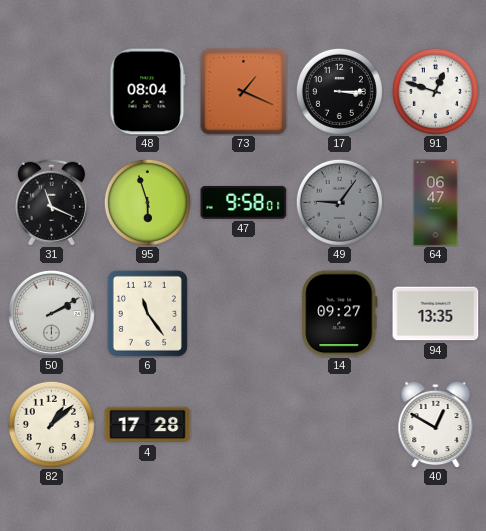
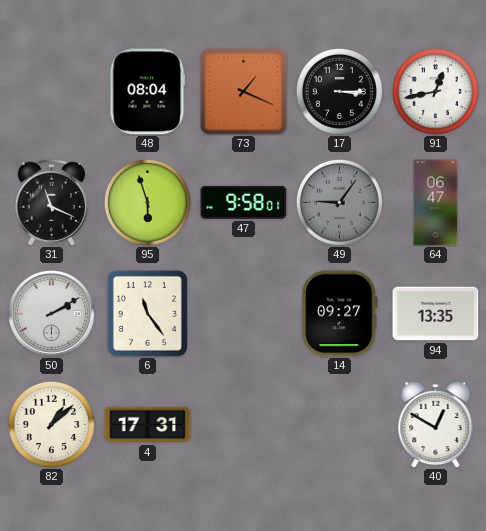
91: 12:48 -> 12:43
4: 17:28 -> 17:31
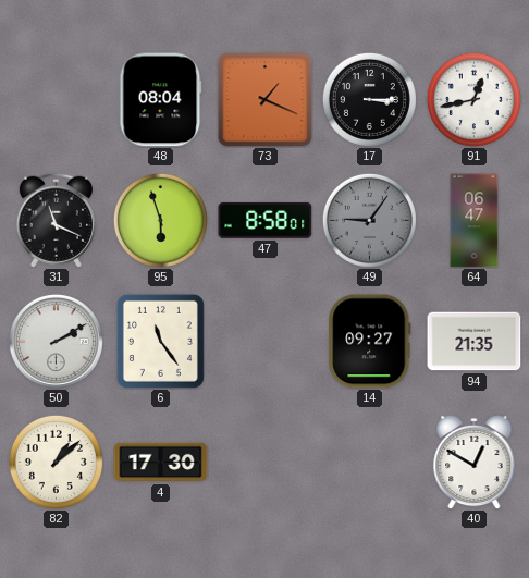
47: 9:58 -> 8:58
94: 13:35 -> 21:35
4: 17:31 -> 17:30
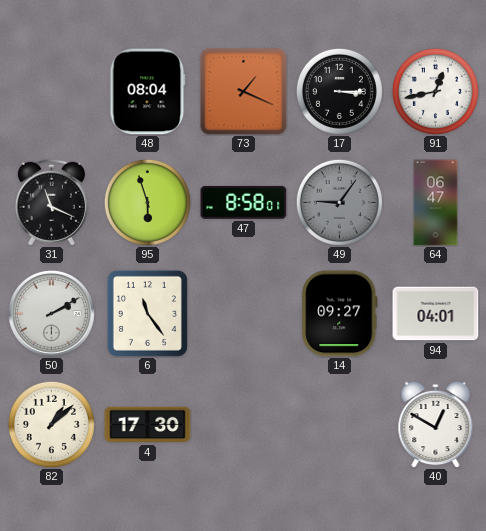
94: 21:35 -> 04:01
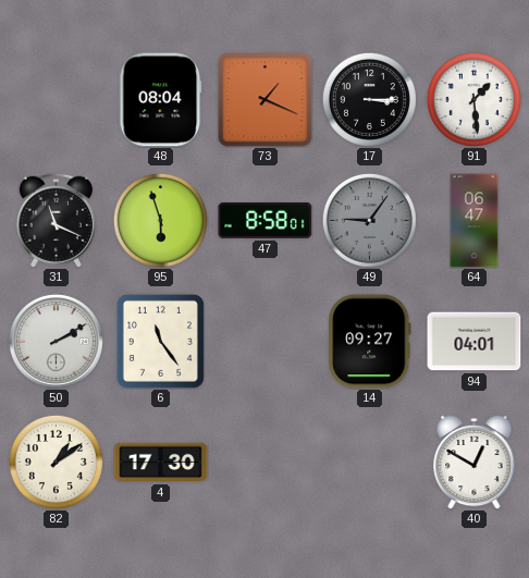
91: 12:43 -> 1:29
82: 1:08 -> 1:09
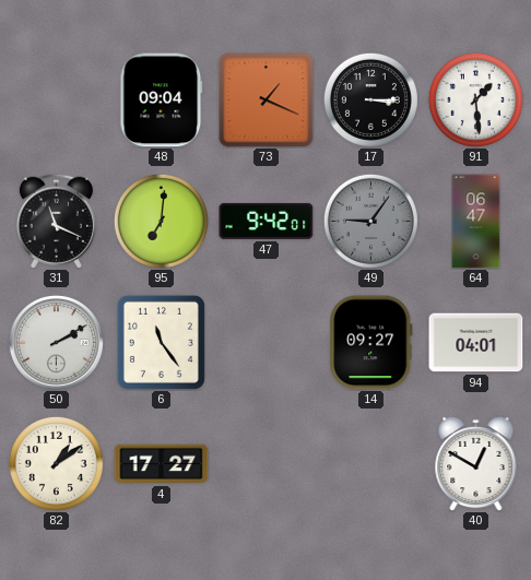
48: 08:04 -> 09:04
95: 5:57 -> 7:01
47: 8:58 -> 9:42
4: 17:30 -> 17:27
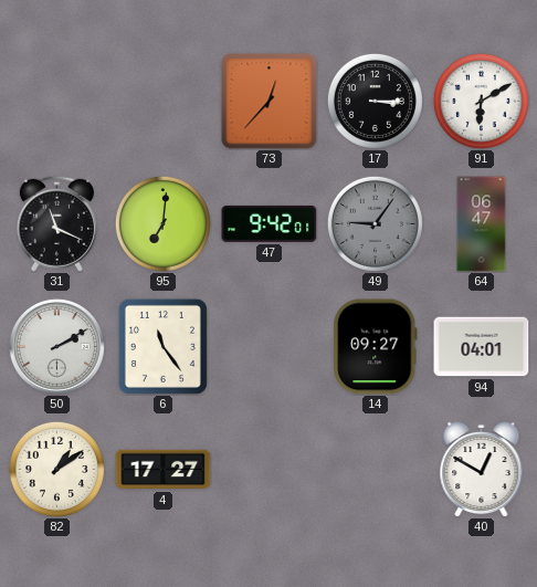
48: 09:04 -> none
73: 1:19 -> 12:37
91: 1:29 -> 6:10
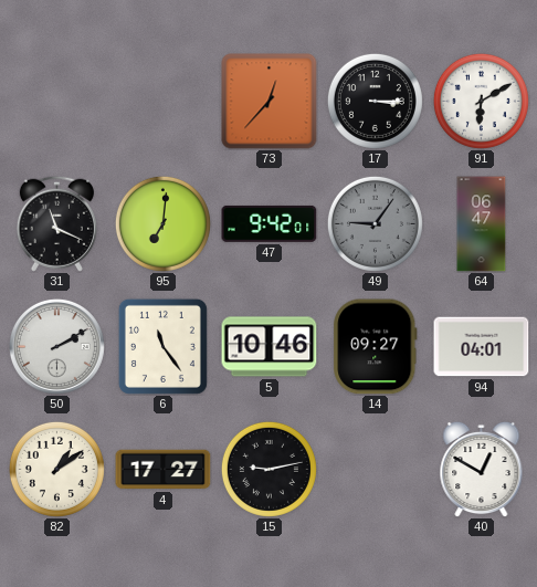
5: none -> 10:46
15: none -> 9:13
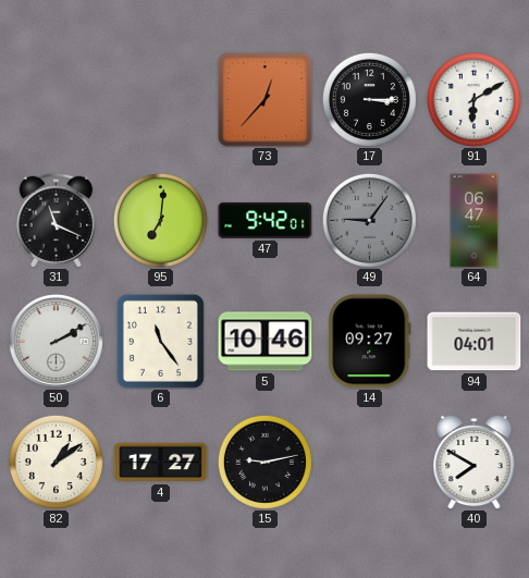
40: 12:50 -> 7:50
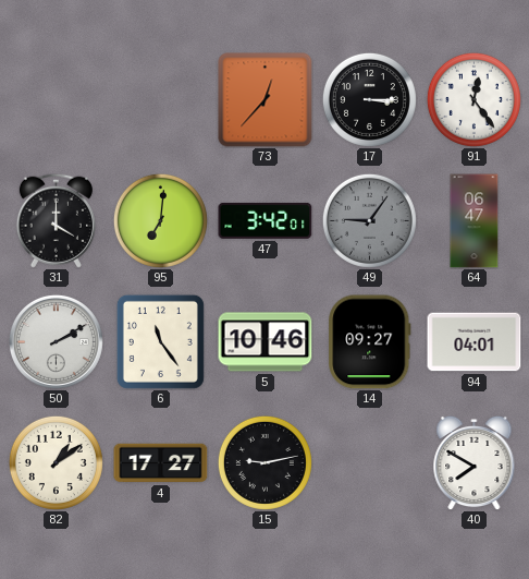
91: 6:10 -> 12:24
31: 11:19 -> 4:00
47: 9:42 -> 3:42
